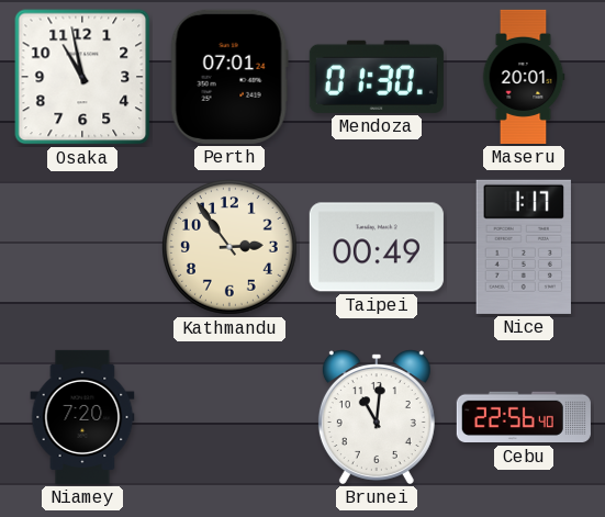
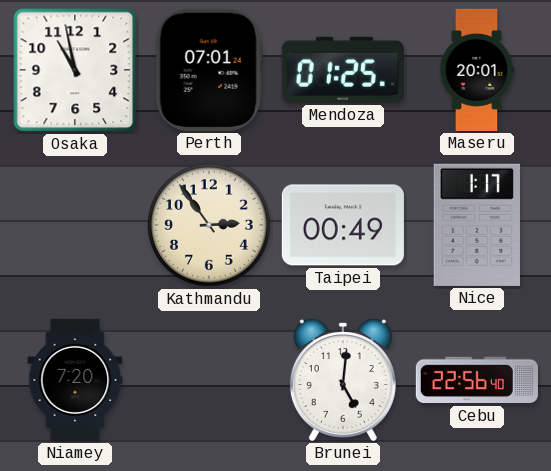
Mendoza: 01:30 -> 01:25
Brunei: 11:01 -> 5:01
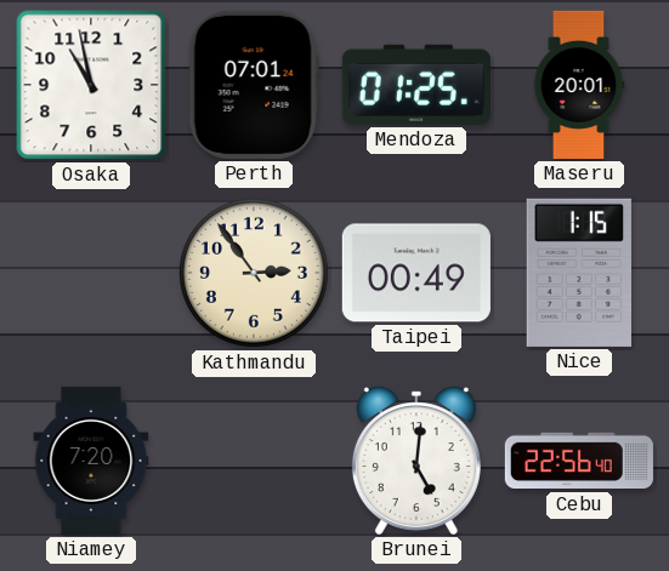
Nice: 1:17 -> 1:15
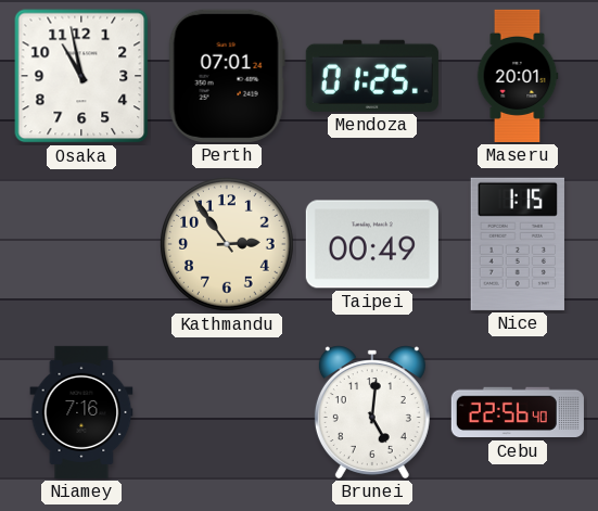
Niamey: 7:20 -> 7:16
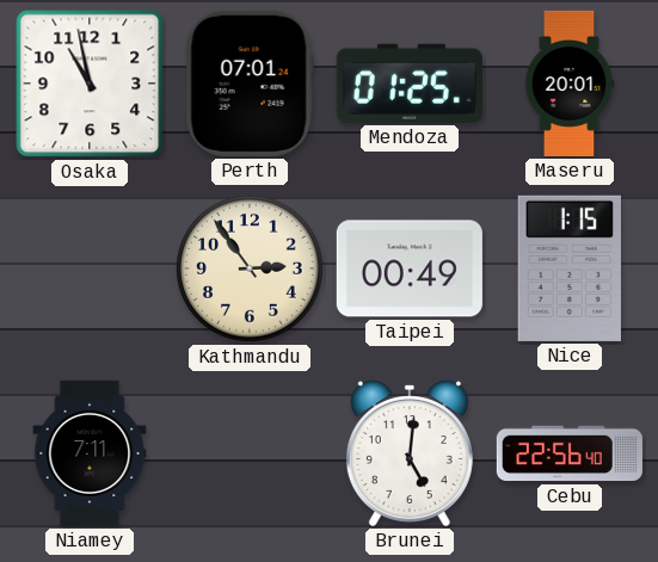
Niamey: 7:16 -> 7:11
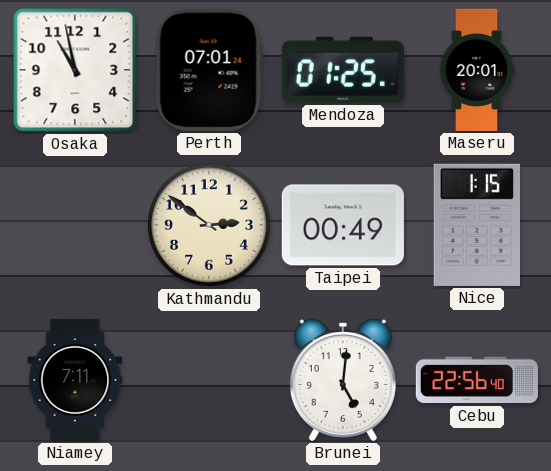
Kathmandu: 2:54 -> 2:51
